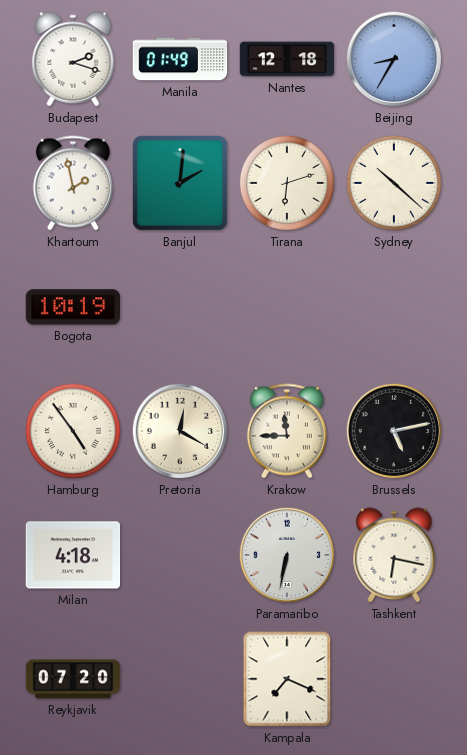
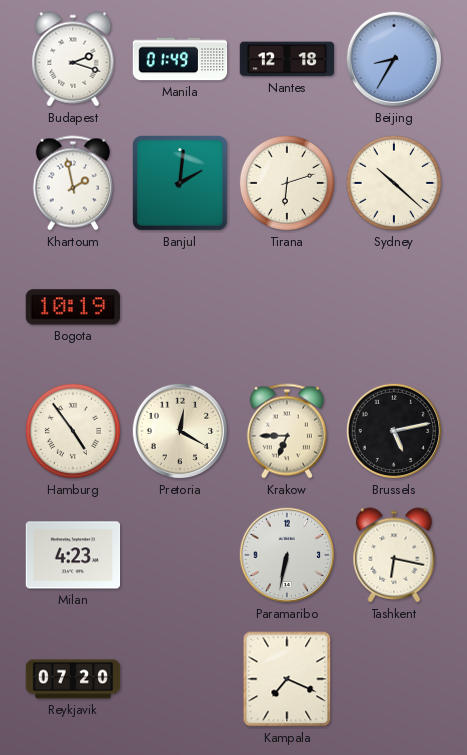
Krakow: 11:45 -> 6:45
Milan: 4:18 -> 4:23
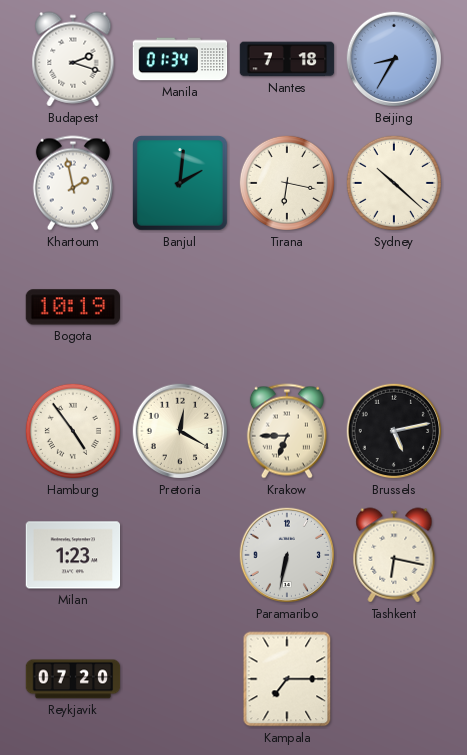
Manila: 01:49 -> 01:34
Nantes: 12:18 -> 7:18
Tirana: 6:12 -> 6:17
Milan: 4:23 -> 1:23
Kampala: 7:19 -> 7:15
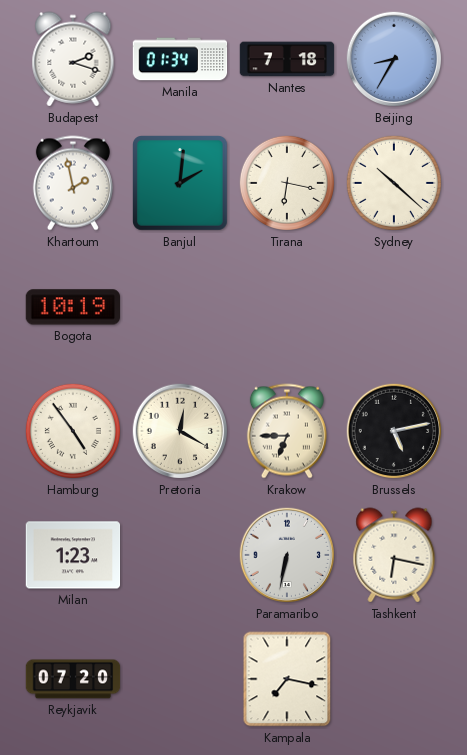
Kampala: 7:15 -> 7:17
